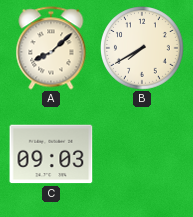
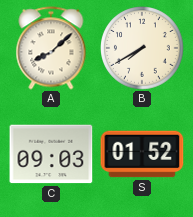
S: none -> 01:52
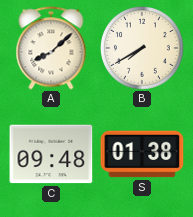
C: 09:03 -> 09:48
S: 01:52 -> 01:38
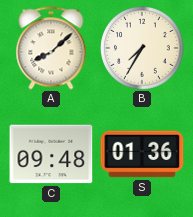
B: 7:40 -> 7:35
S: 01:38 -> 01:36
